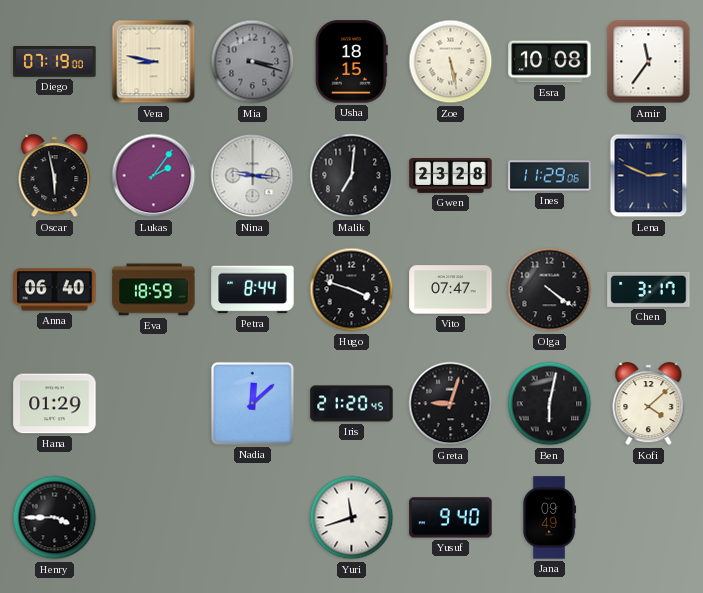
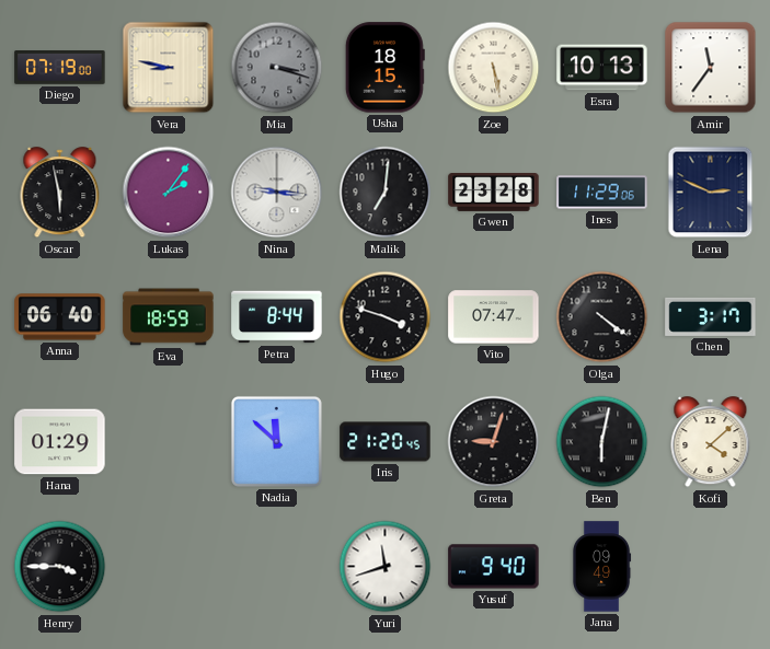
Esra: 10:08 -> 10:13
Nadia: 12:08 -> 11:52
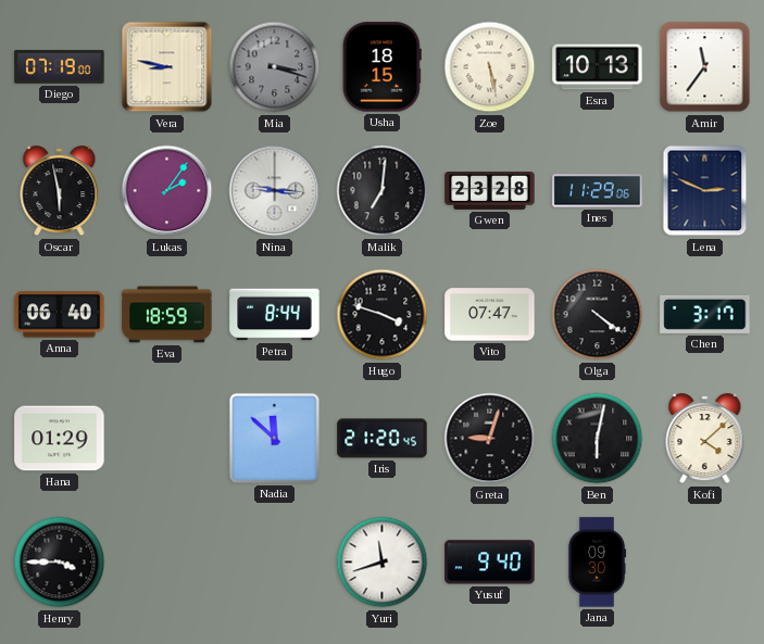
Jana: 09:49 -> 09:30
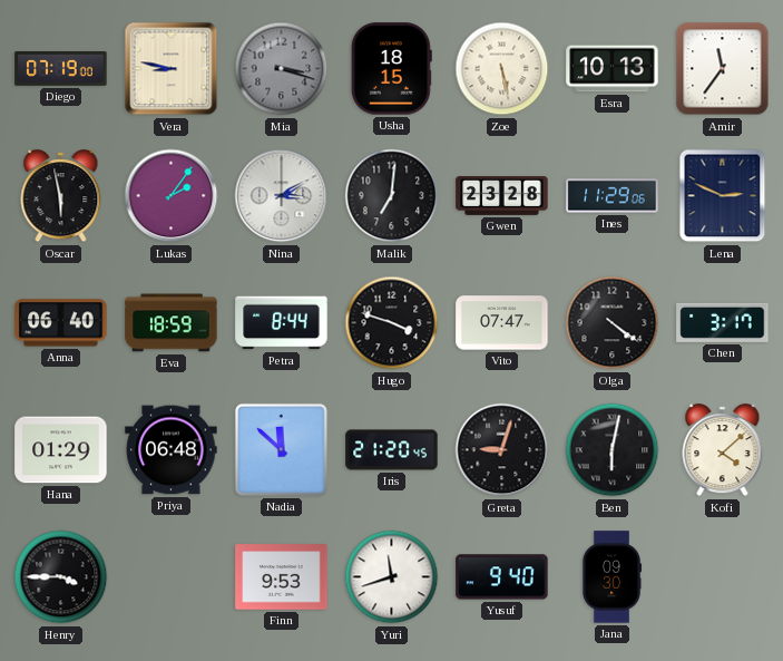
Nina: 9:16 -> 3:10
Priya: none -> 06:48
Finn: none -> 9:53
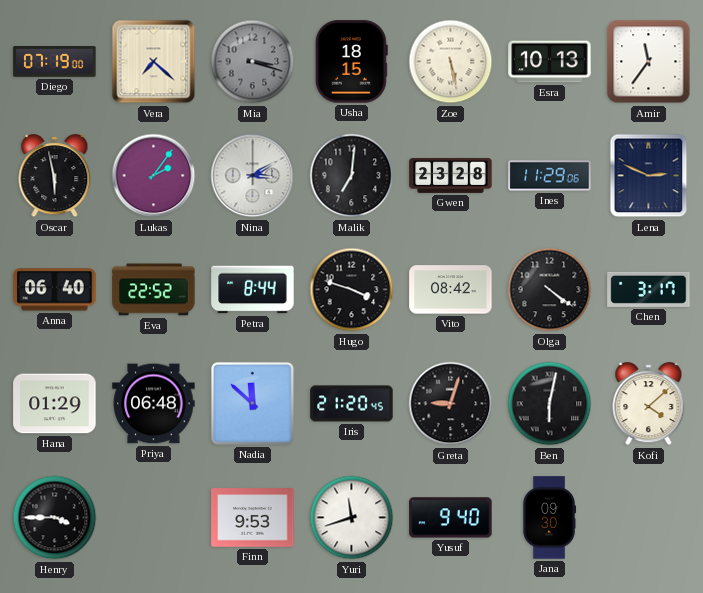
Vera: 8:47 -> 7:22
Eva: 18:59 -> 22:52
Vito: 07:47 -> 08:42
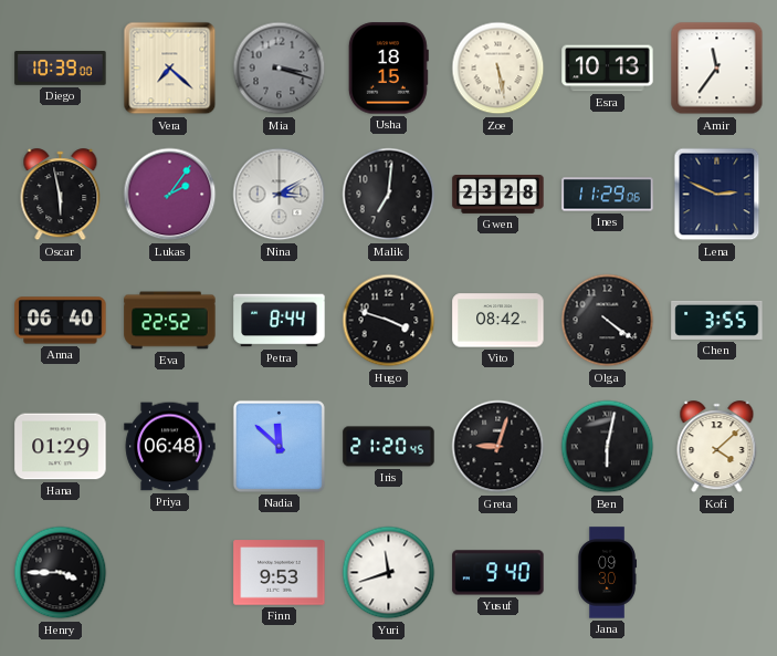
Diego: 07:19 -> 10:39
Chen: 3:17 -> 3:55
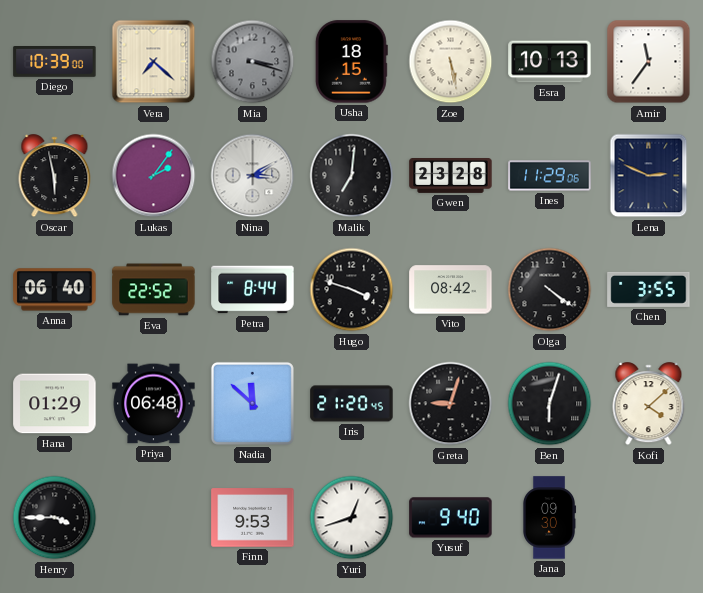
Ben: 6:02 -> 6:03
Yuri: 11:42 -> 12:42
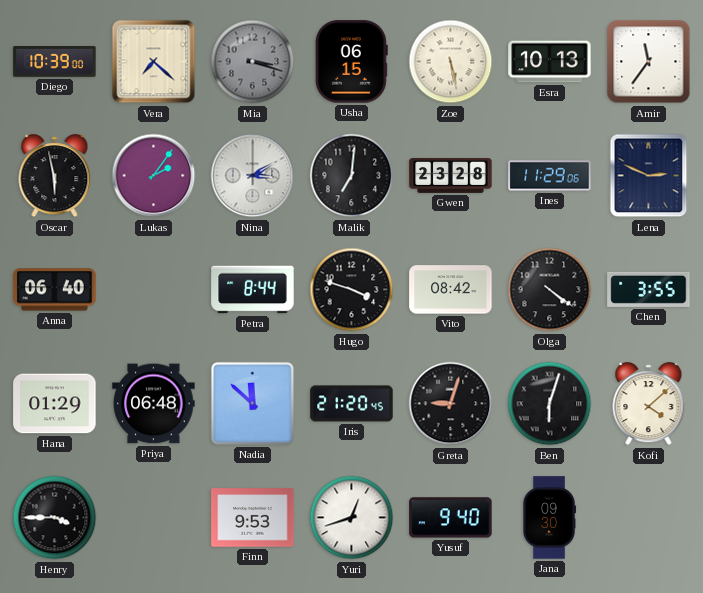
Usha: 18:15 -> 06:15
Eva: 22:52 -> none
